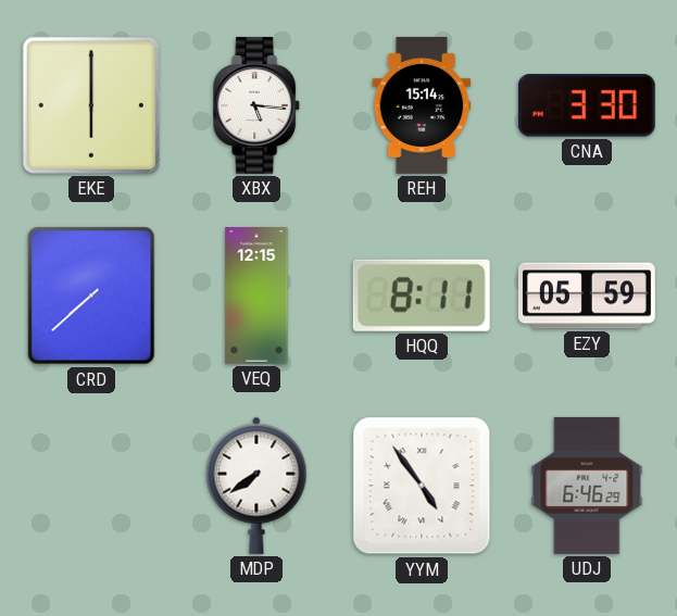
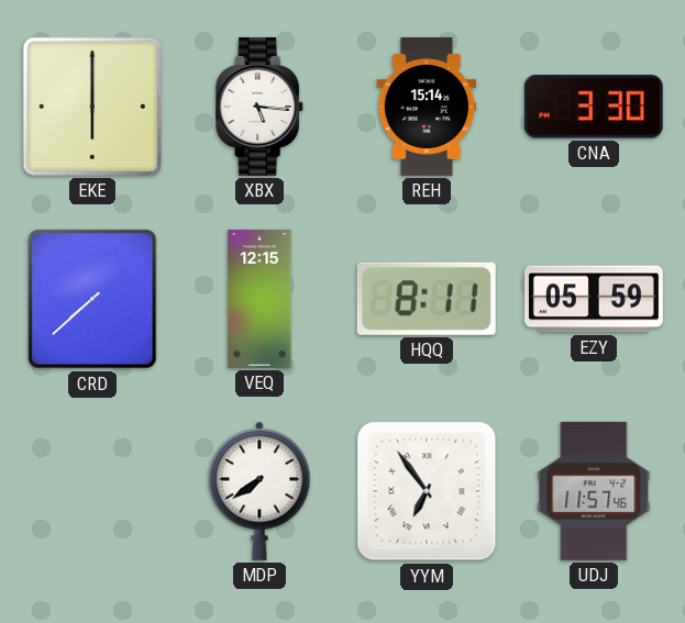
YYM: 4:54 -> 6:54
UDJ: 6:46 -> 11:57
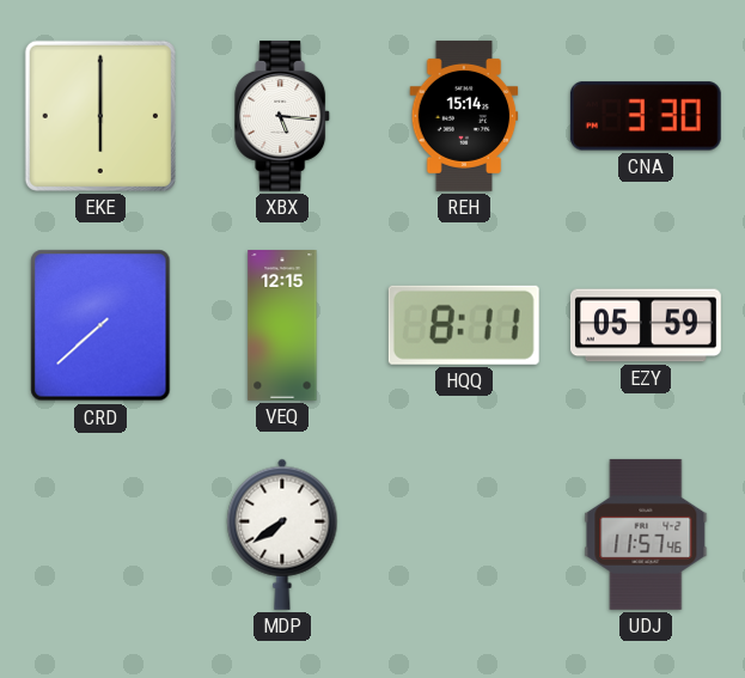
YYM: 6:54 -> none
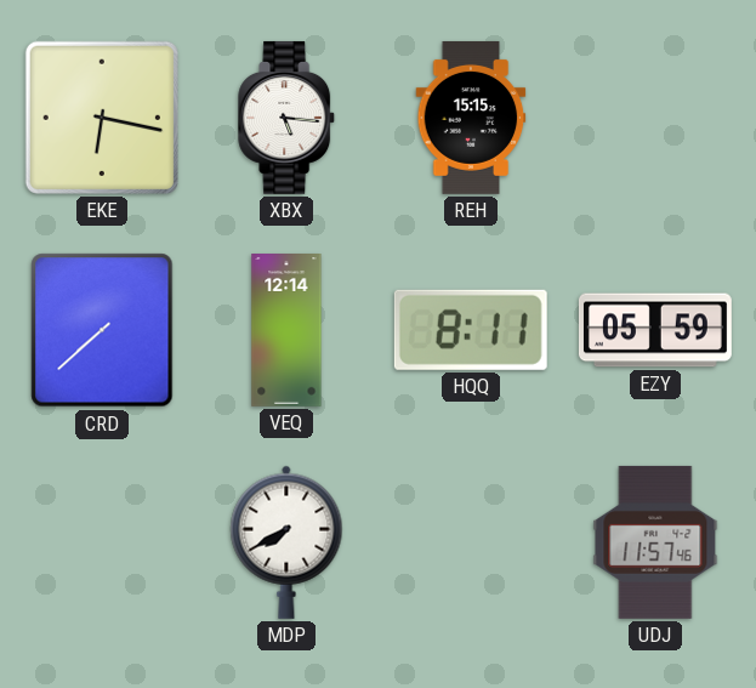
EKE: 6:00 -> 6:17
REH: 15:14 -> 15:15
CNA: 3:30 -> none
VEQ: 12:15 -> 12:14
MDP: 7:39 -> 7:40
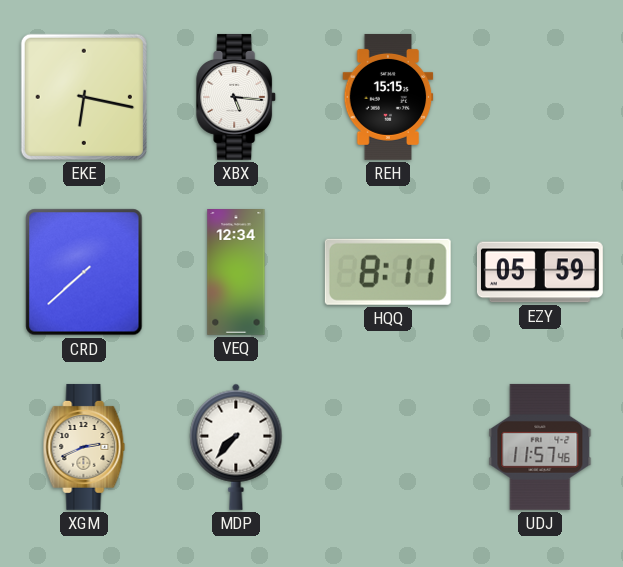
VEQ: 12:14 -> 12:34
XGM: none -> 2:41
MDP: 7:40 -> 7:37
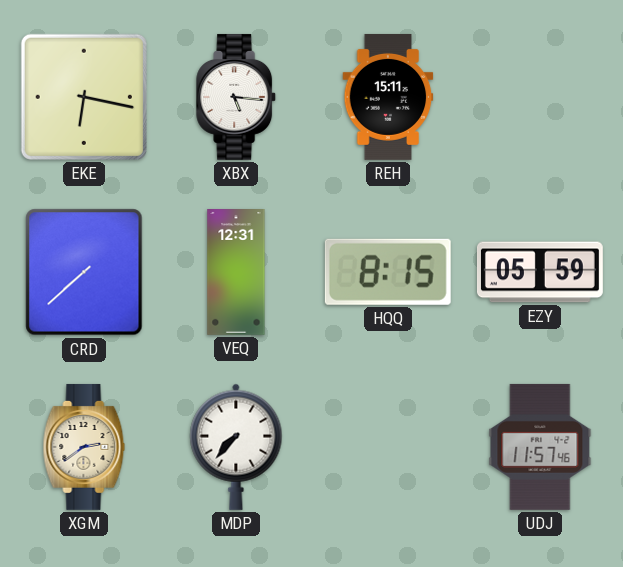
REH: 15:15 -> 15:11
VEQ: 12:34 -> 12:31
HQQ: 8:11 -> 8:15
XGM: 2:41 -> 2:39
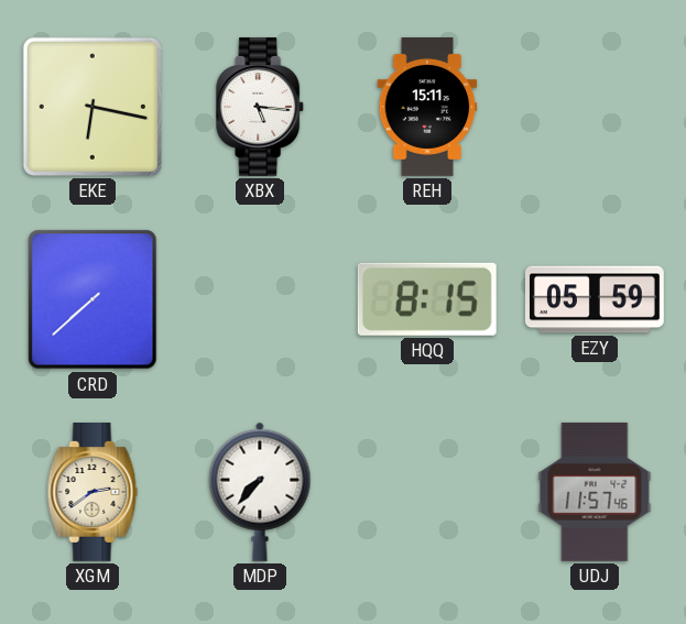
VEQ: 12:31 -> none
